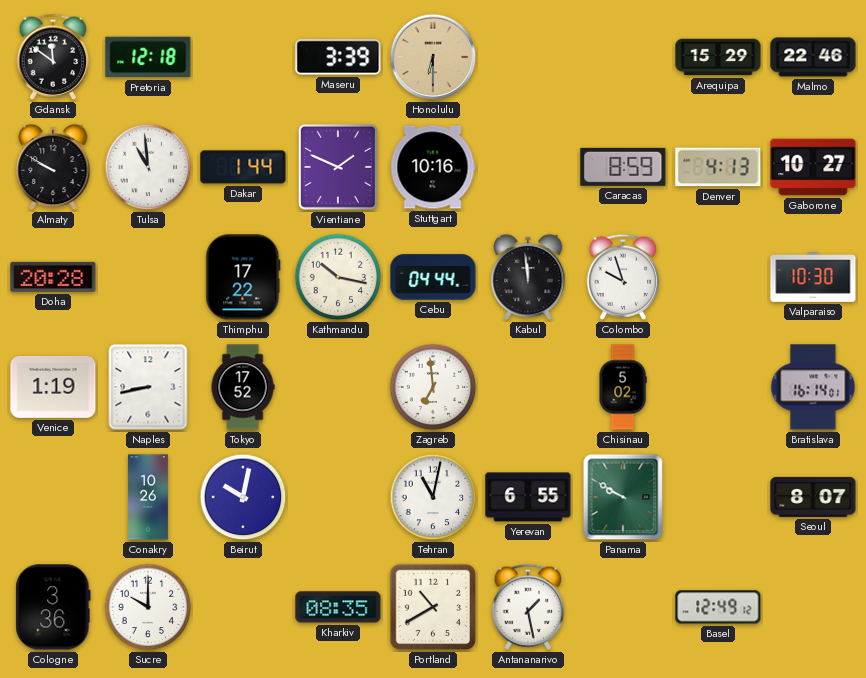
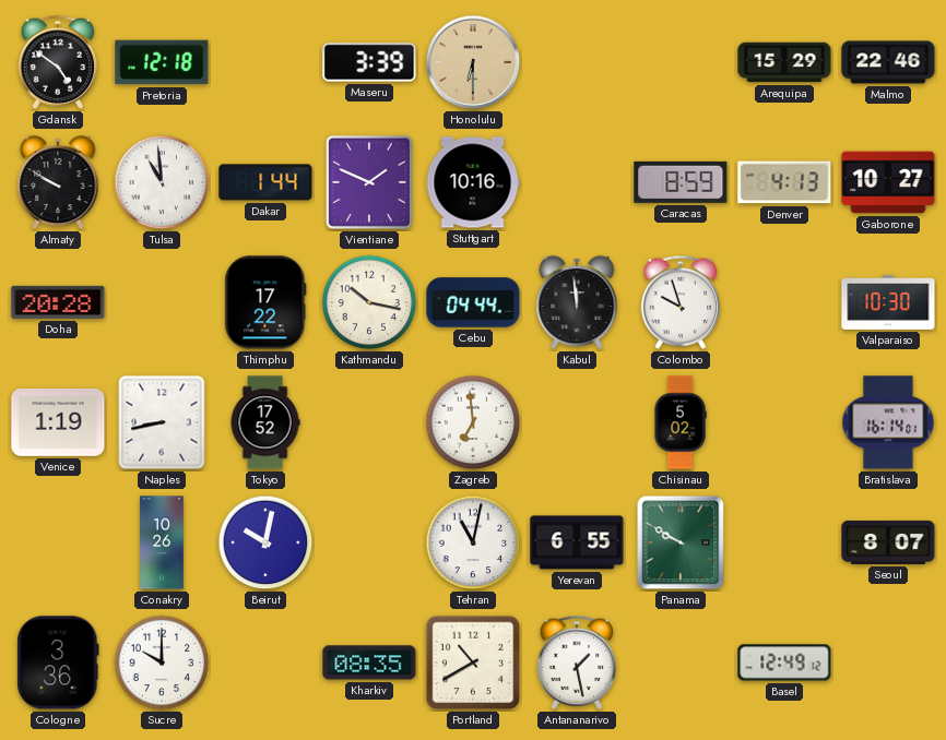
Gdansk: 11:51 -> 4:51
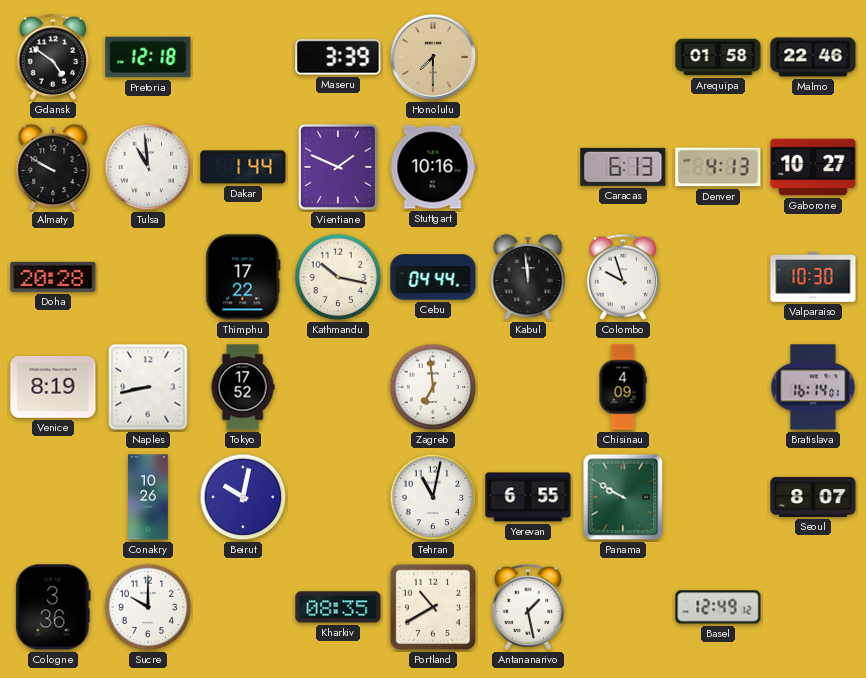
Honolulu: 6:30 -> 7:30
Arequipa: 15:29 -> 01:58
Caracas: 8:59 -> 6:13
Venice: 1:19 -> 8:19
Chisinau: 5:02 -> 4:09
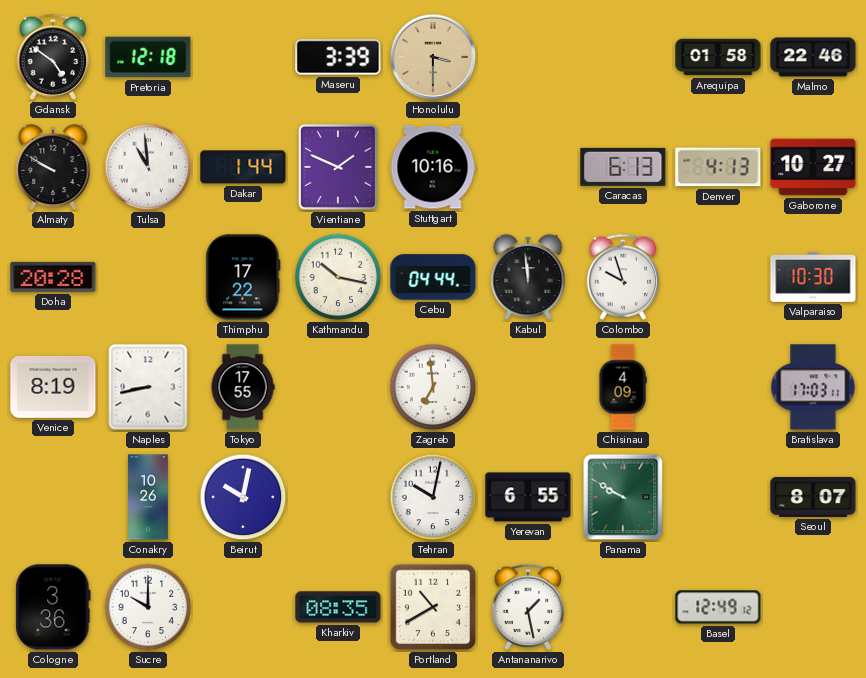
Honolulu: 7:30 -> 3:30
Tokyo: 17:52 -> 17:55
Bratislava: 16:14 -> 17:03
Tehran: 11:02 -> 10:02
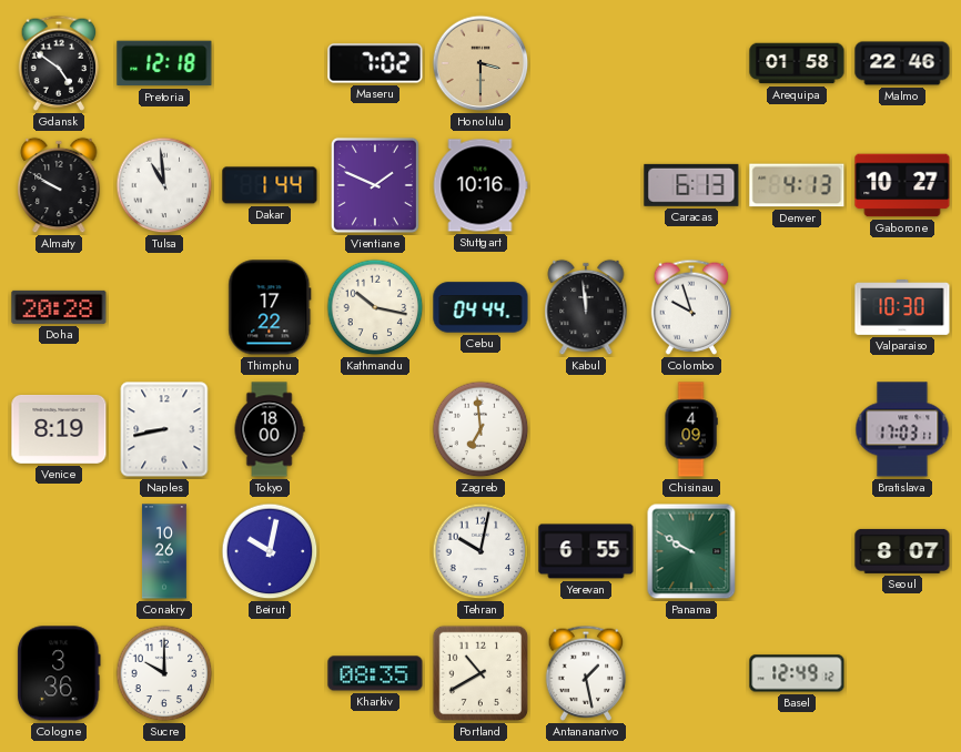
Maseru: 3:39 -> 7:02
Tokyo: 17:55 -> 18:00
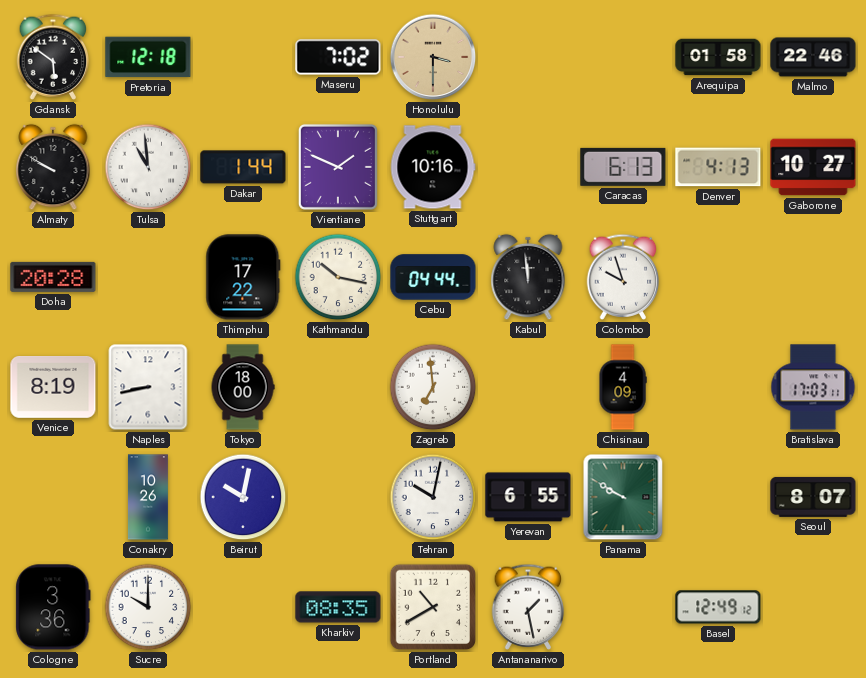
Gdansk: 4:51 -> 5:51
Valparaiso: 10:30 -> none
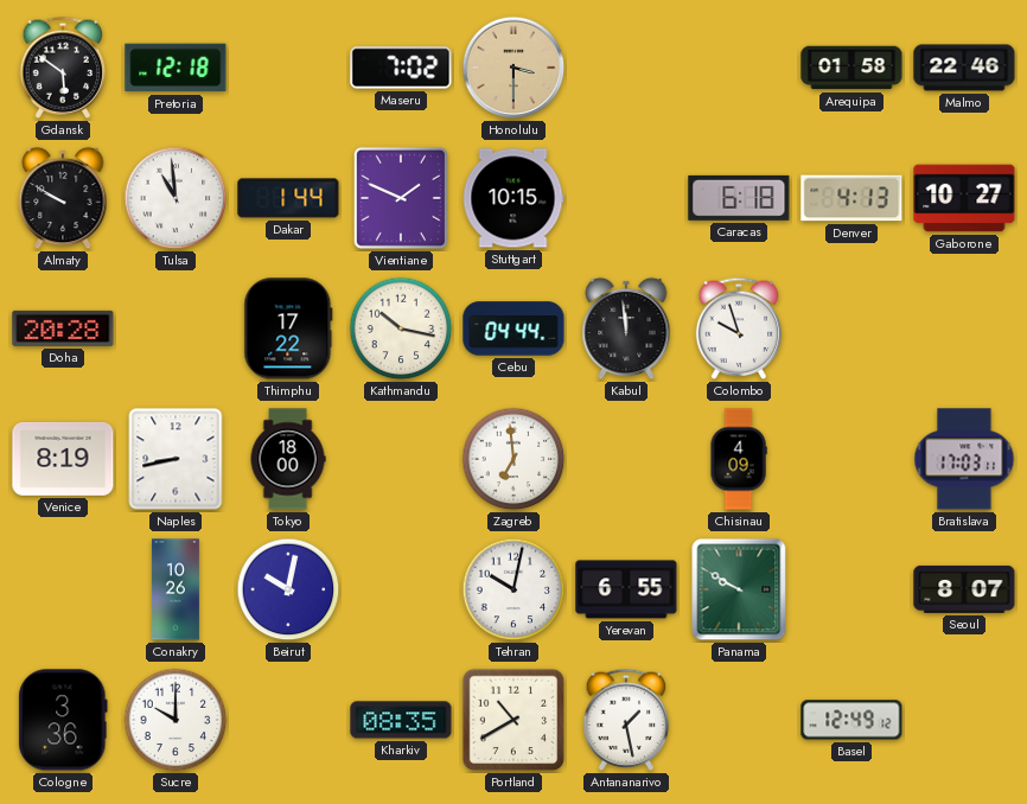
Stuttgart: 10:16 -> 10:15
Caracas: 6:13 -> 6:18
